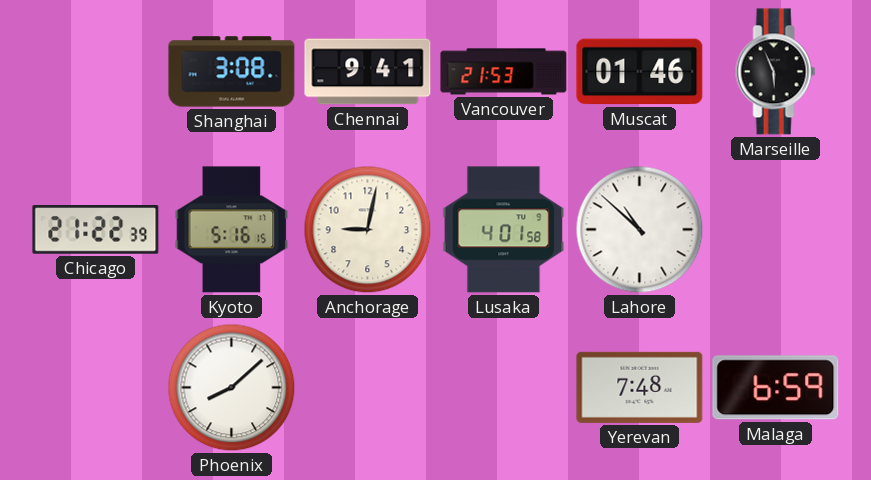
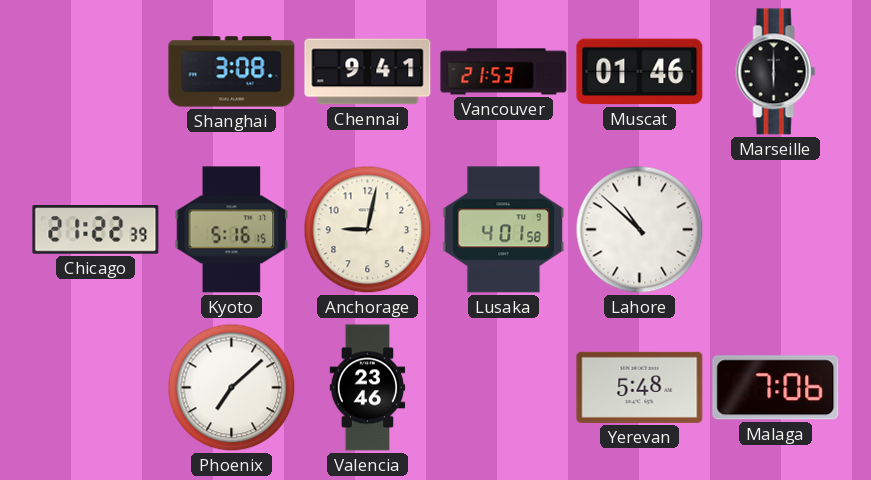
Marseille: 5:56 -> 6:00
Phoenix: 8:08 -> 7:08
Valencia: none -> 23:46
Yerevan: 7:48 -> 5:48
Malaga: 6:59 -> 7:06
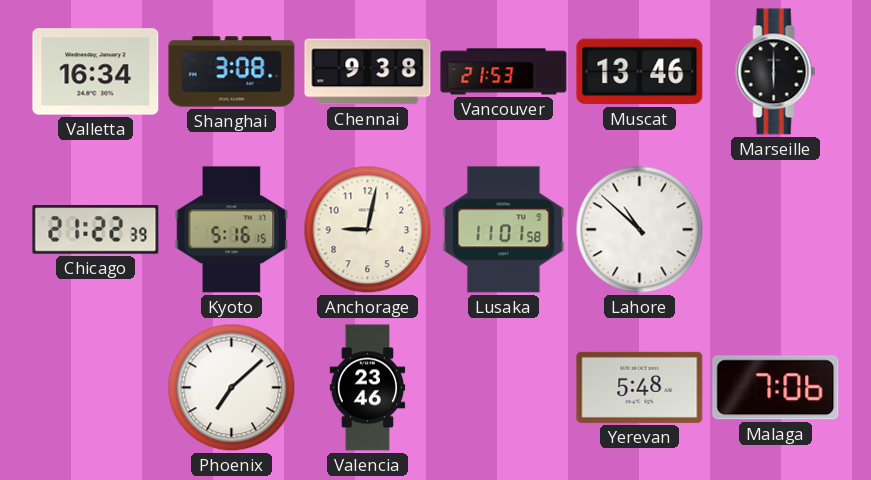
Valletta: none -> 16:34
Chennai: 9:41 -> 9:38
Muscat: 01:46 -> 13:46
Lusaka: 4:01 -> 11:01
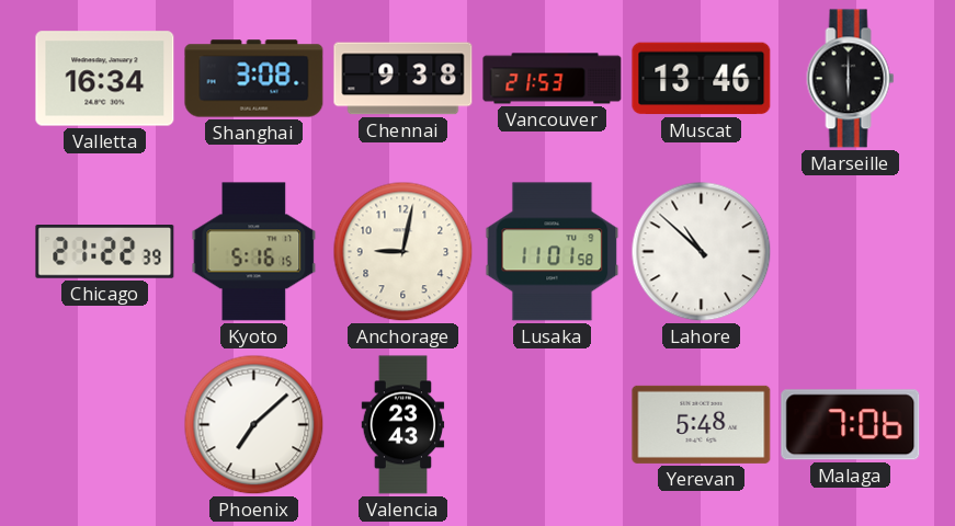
Valencia: 23:46 -> 23:43
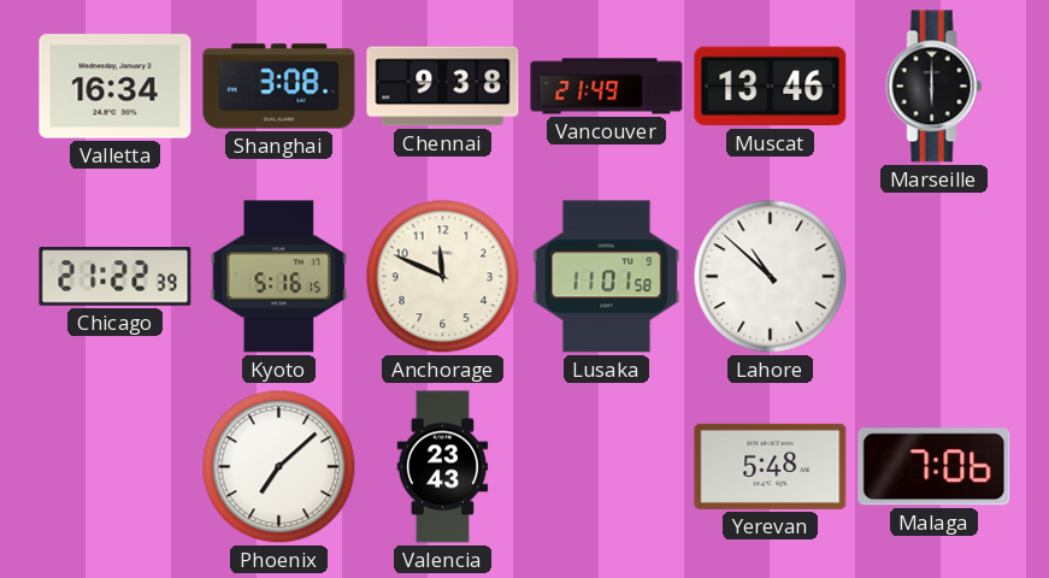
Vancouver: 21:53 -> 21:49
Anchorage: 9:02 -> 11:49
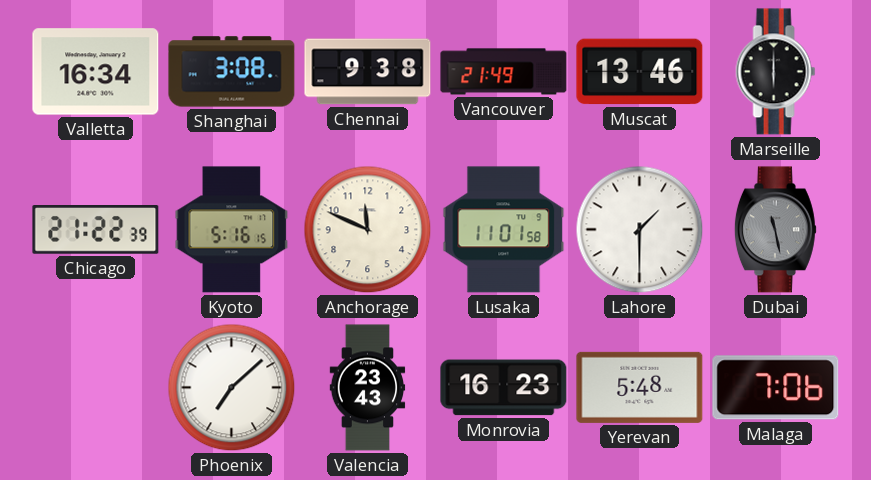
Lahore: 10:52 -> 1:30
Dubai: none -> 11:28
Monrovia: none -> 16:23
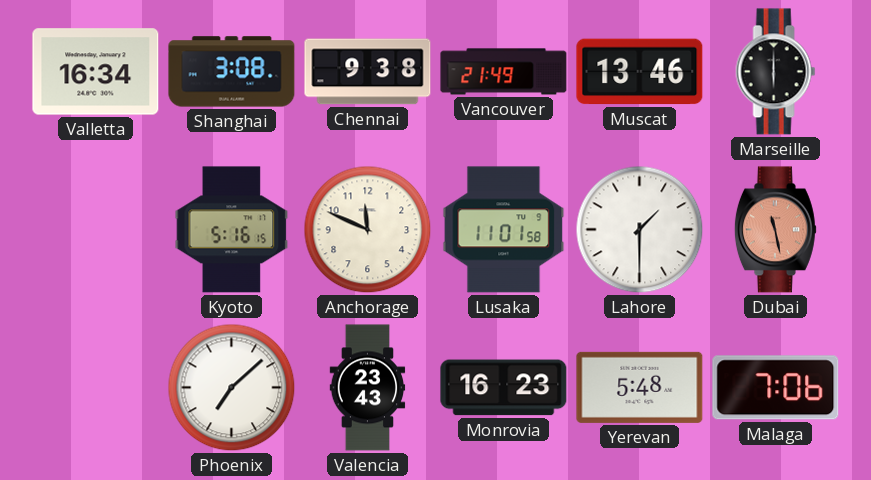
Chicago: 21:22 -> none
Dubai dial: grey -> salmon
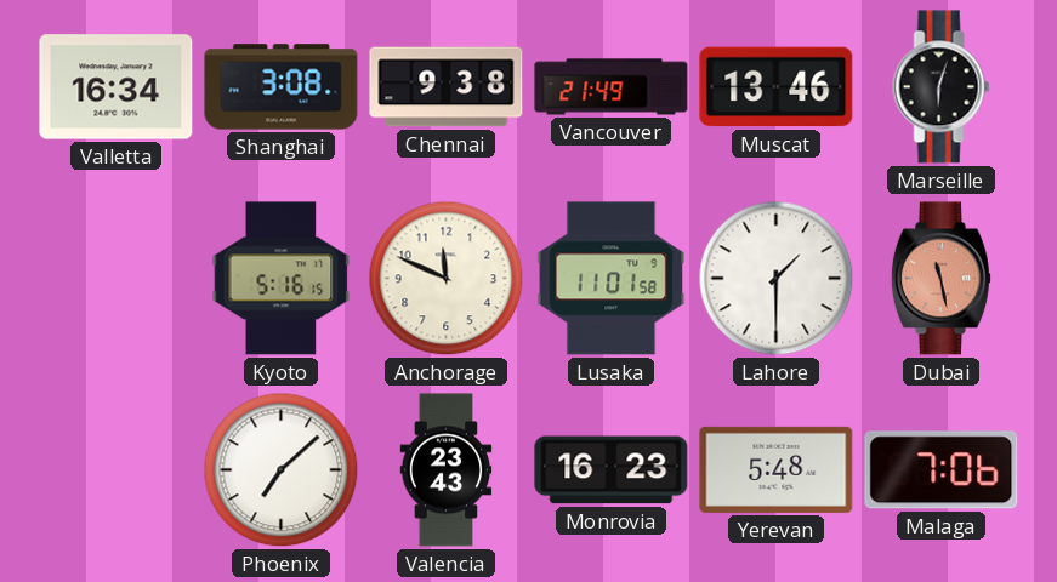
Marseille: 6:00 -> 6:03
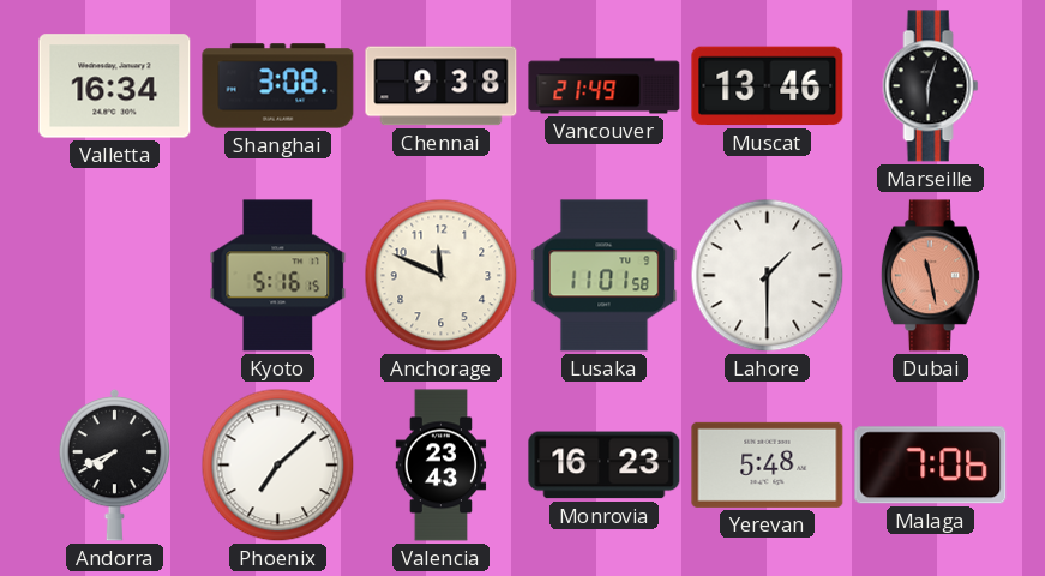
Andorra: none -> 7:41
